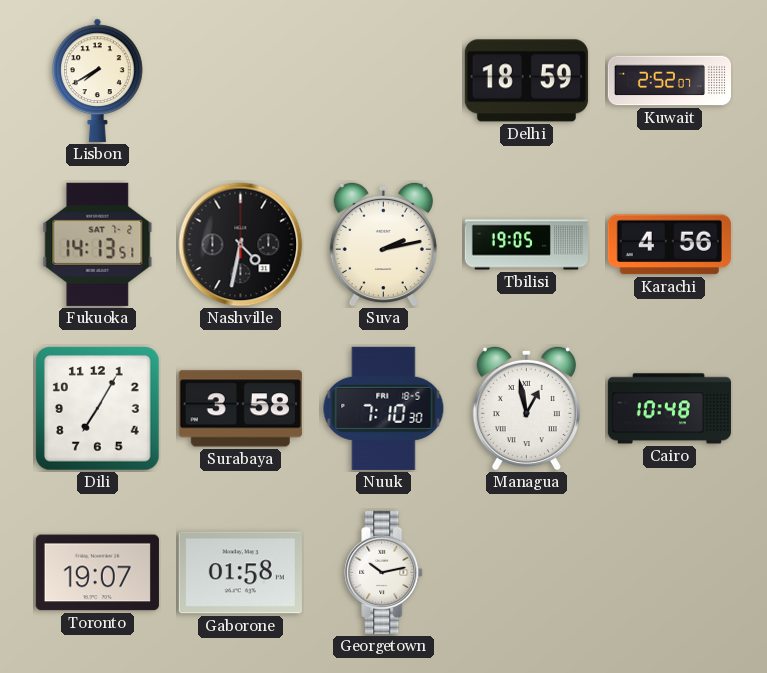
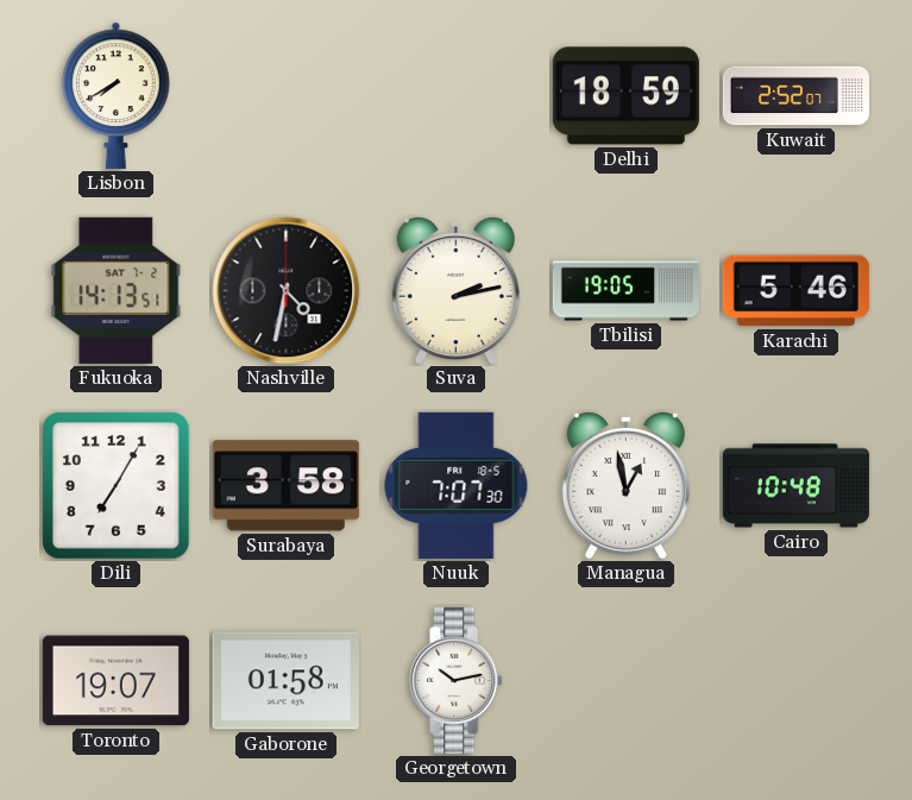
Karachi: 4:56 -> 5:46
Nuuk: 7:10 -> 7:07
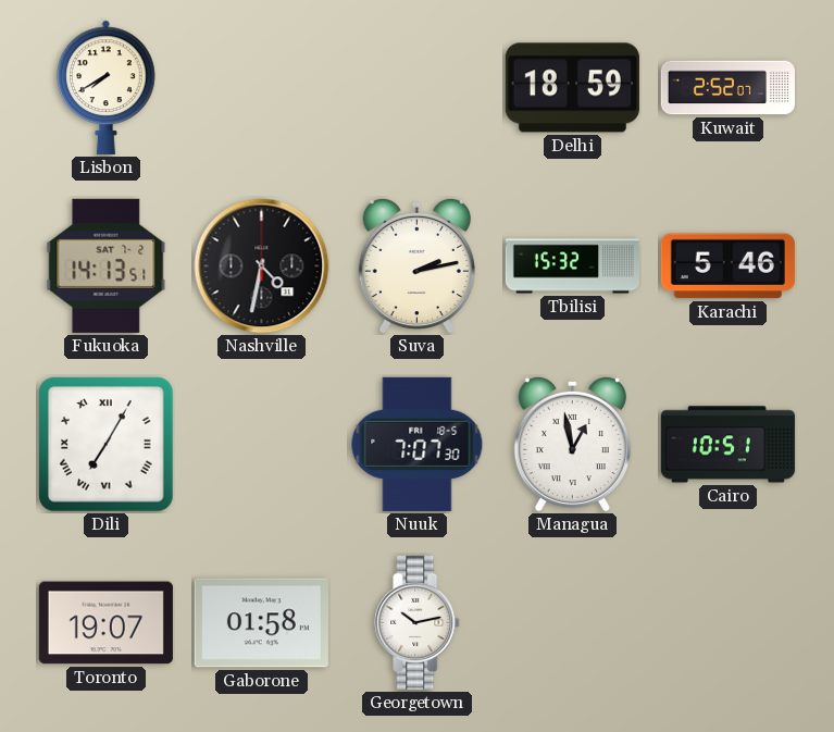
Tbilisi: 19:05 -> 15:32
Dili numerals: Arabic -> Roman
Surabaya: 3:58 -> none
Cairo: 10:48 -> 10:51
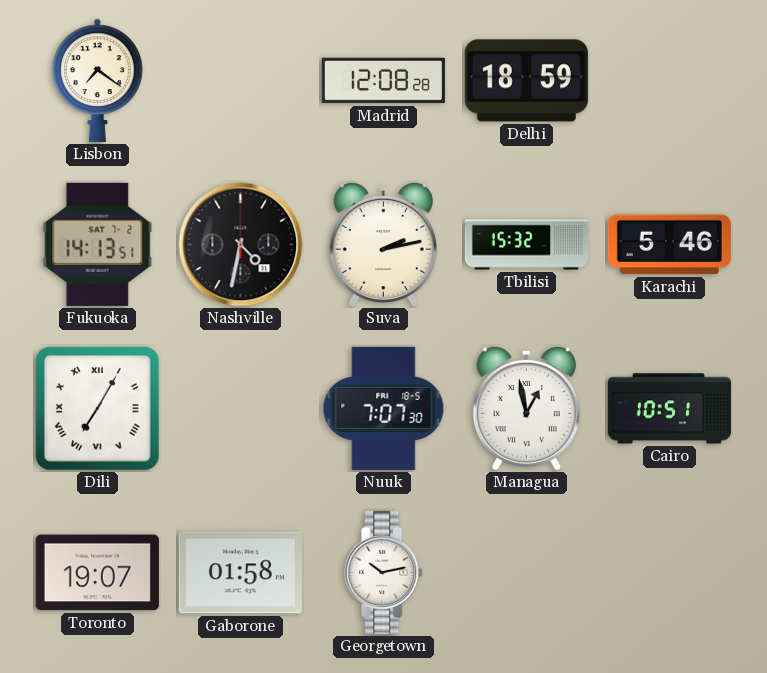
Lisbon: 7:40 -> 7:21
Madrid: none -> 12:08
Kuwait: 2:52 -> none
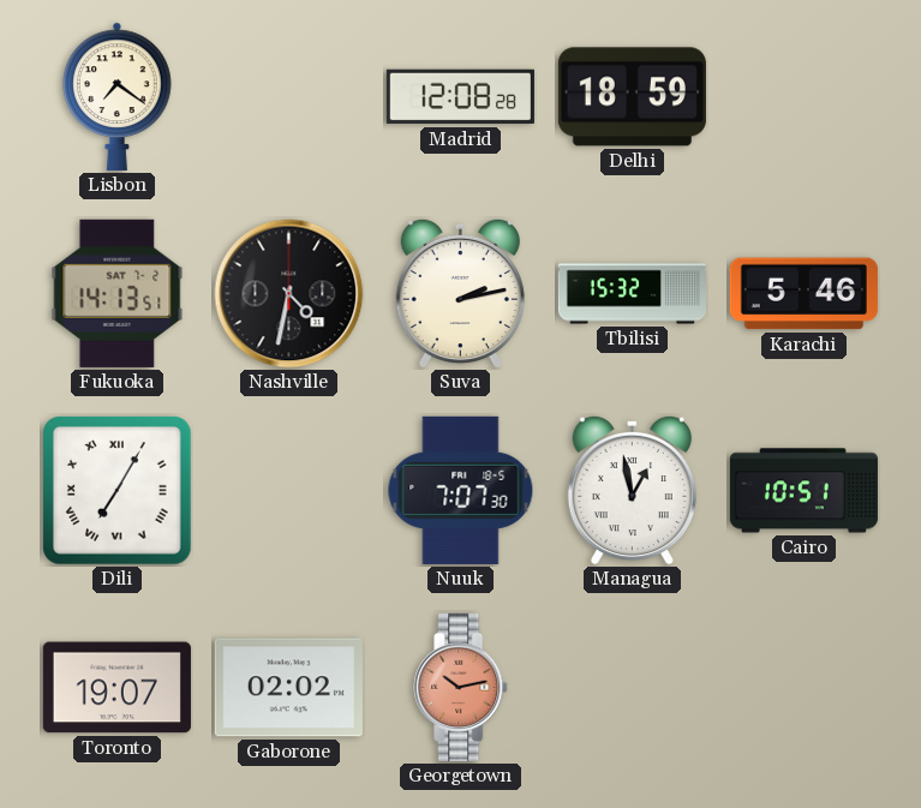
Gaborone: 01:58 -> 02:02
Georgetown dial: white -> salmon
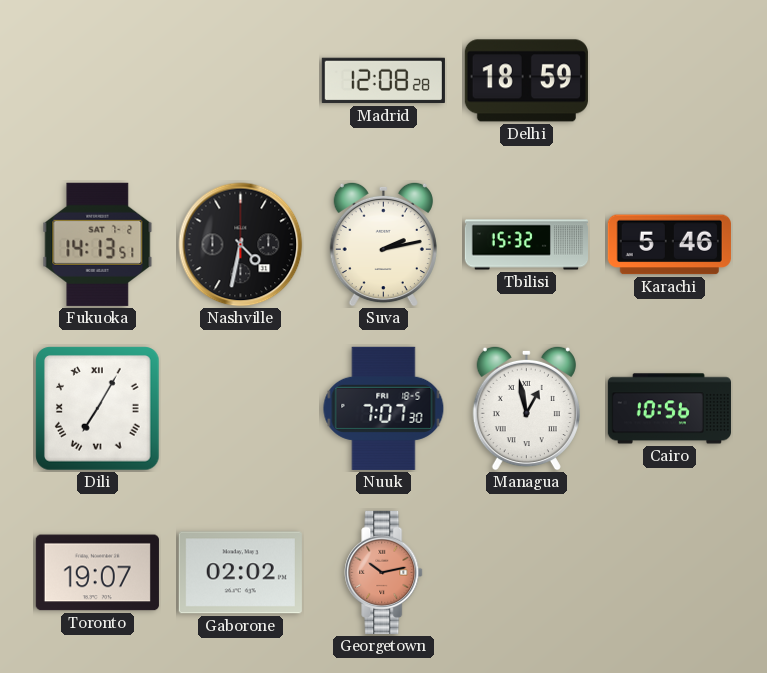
Lisbon: 7:21 -> none
Cairo: 10:51 -> 10:56
